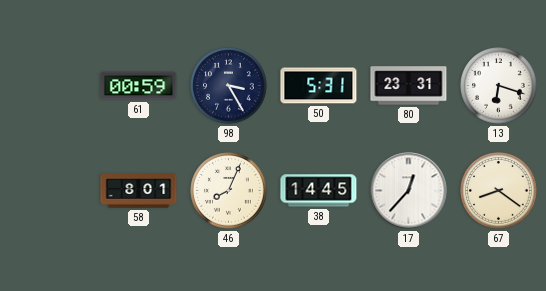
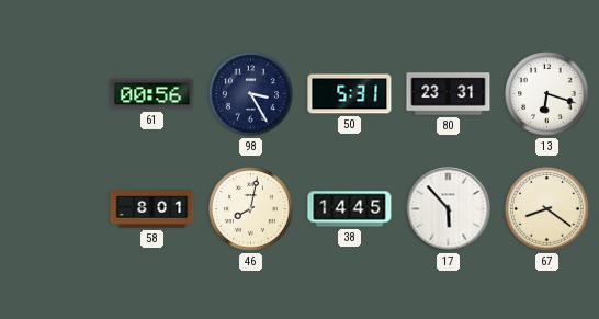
61: 00:59 -> 00:56
46: 8:04 -> 8:02
17: 12:37 -> 5:53
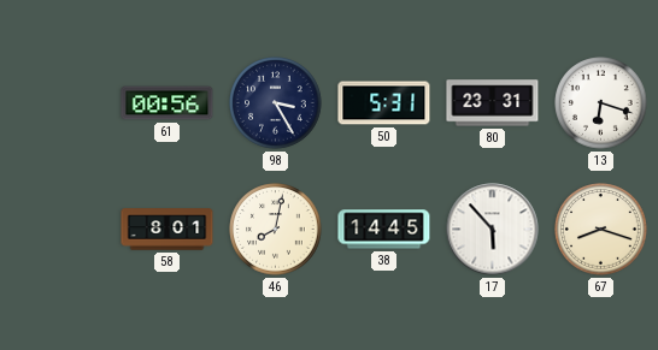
67: 8:21 -> 8:18
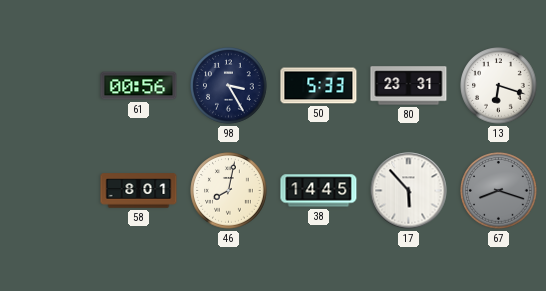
50: 5:31 -> 5:33
67 dial: cream -> grey
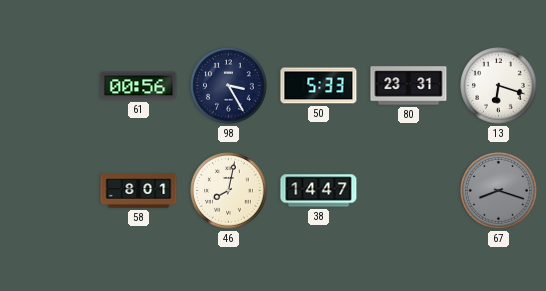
38: 14:45 -> 14:47
17: 5:53 -> none
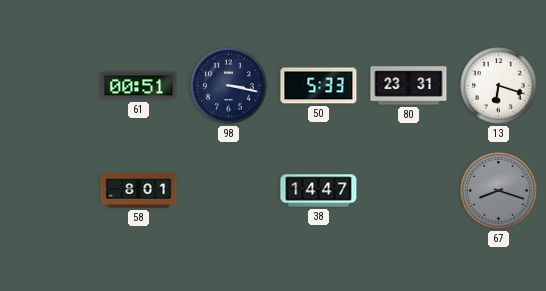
61: 00:56 -> 00:51
98: 3:25 -> 3:17
46: 8:02 -> none
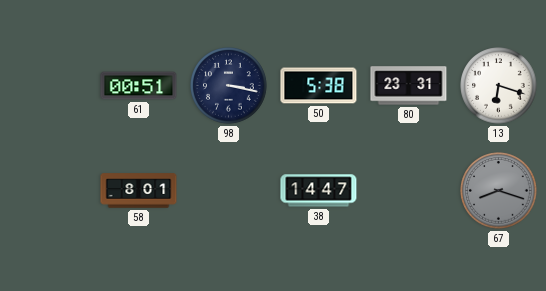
50: 5:33 -> 5:38
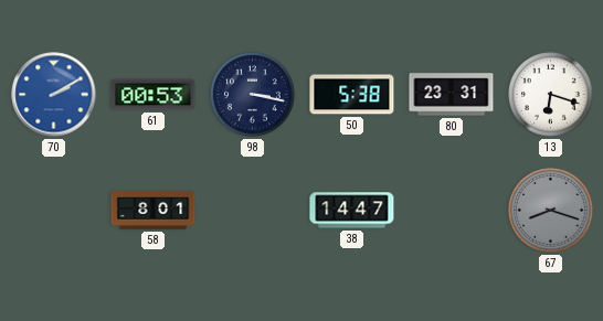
70: none -> 2:10
61: 00:51 -> 00:53
